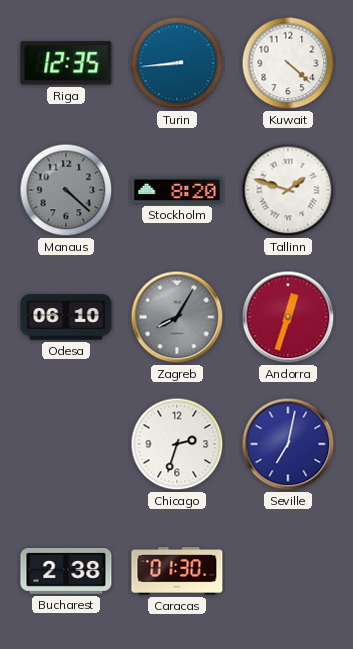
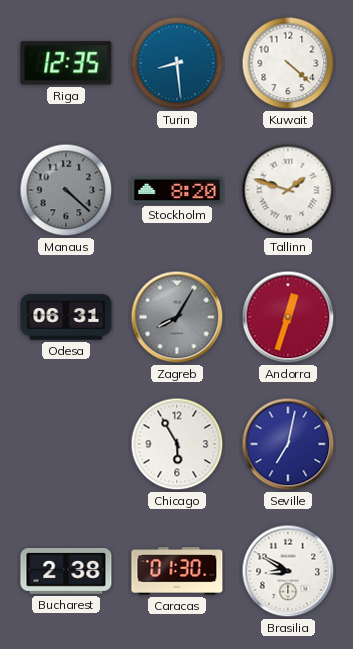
Turin: 8:44 -> 8:29
Odesa: 06:10 -> 06:31
Chicago: 2:33 -> 5:55
Brasilia: none -> 8:50
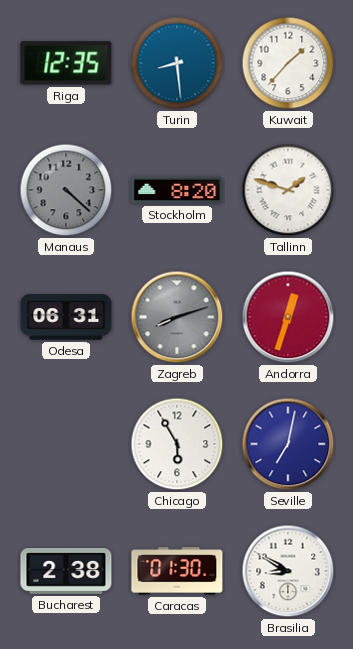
Kuwait: 4:22 -> 1:37
Zagreb: 8:05 -> 8:12
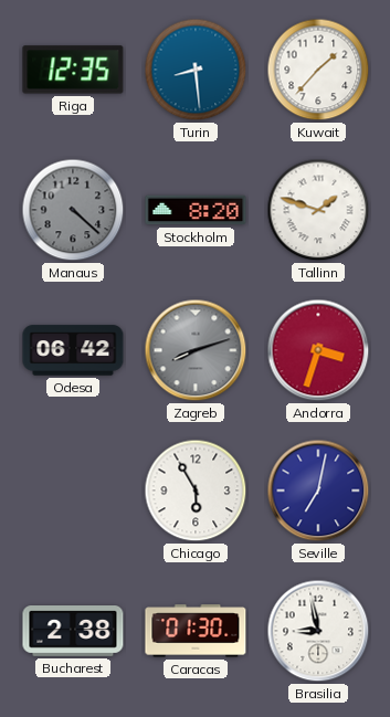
Odesa: 06:31 -> 06:42
Andorra: 12:33 -> 3:33
Brasilia: 8:50 -> 8:58
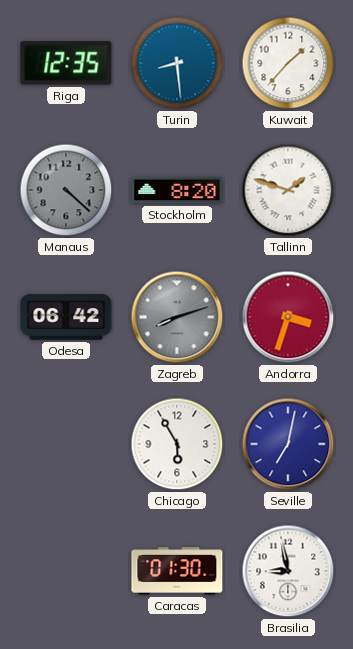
Bucharest: 2:38 -> none
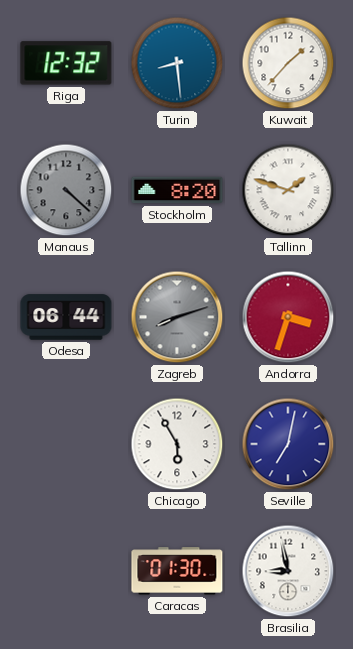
Riga: 12:35 -> 12:32
Odesa: 06:42 -> 06:44
